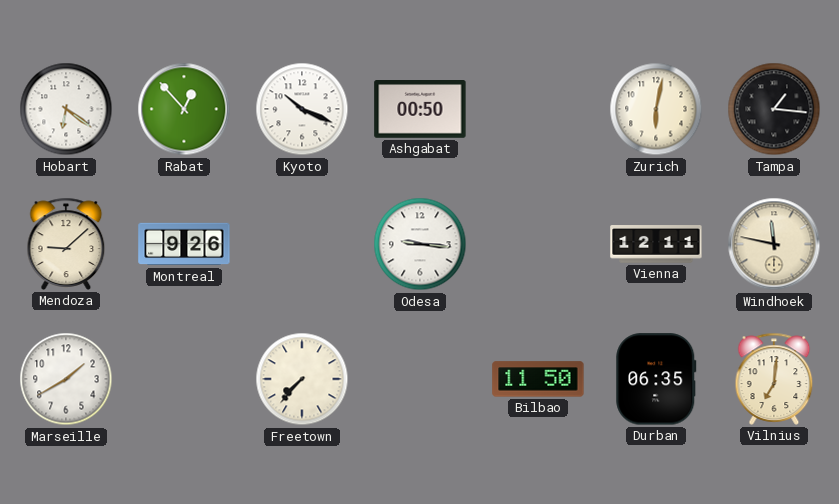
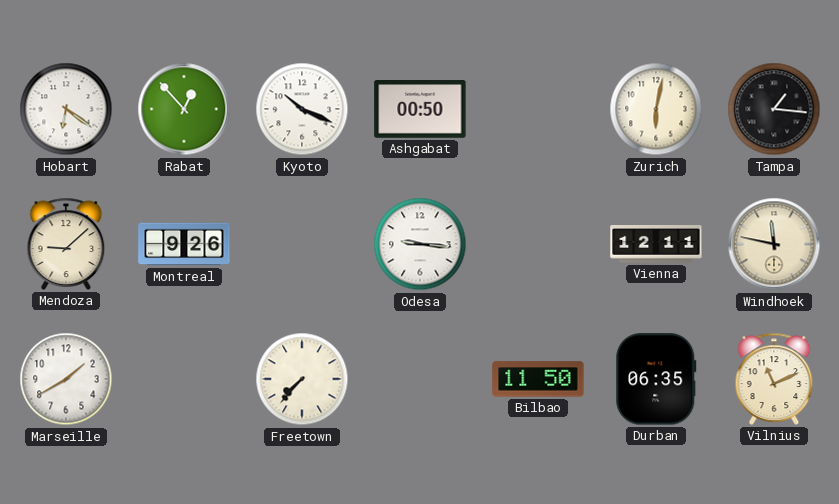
Vilnius: 7:01 -> 11:11
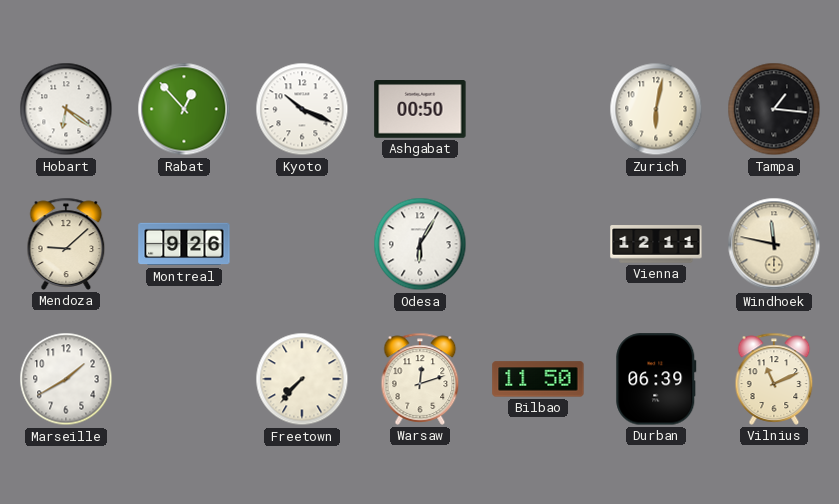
Odesa: 9:16 -> 6:05
Warsaw: none -> 12:12
Durban: 06:35 -> 06:39
